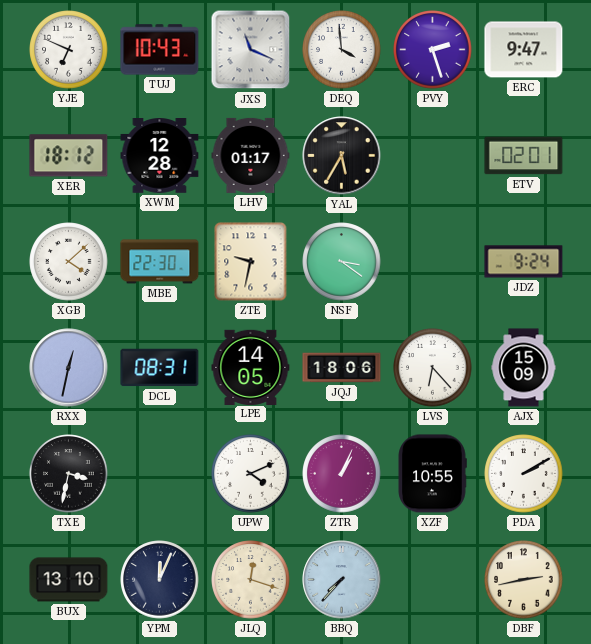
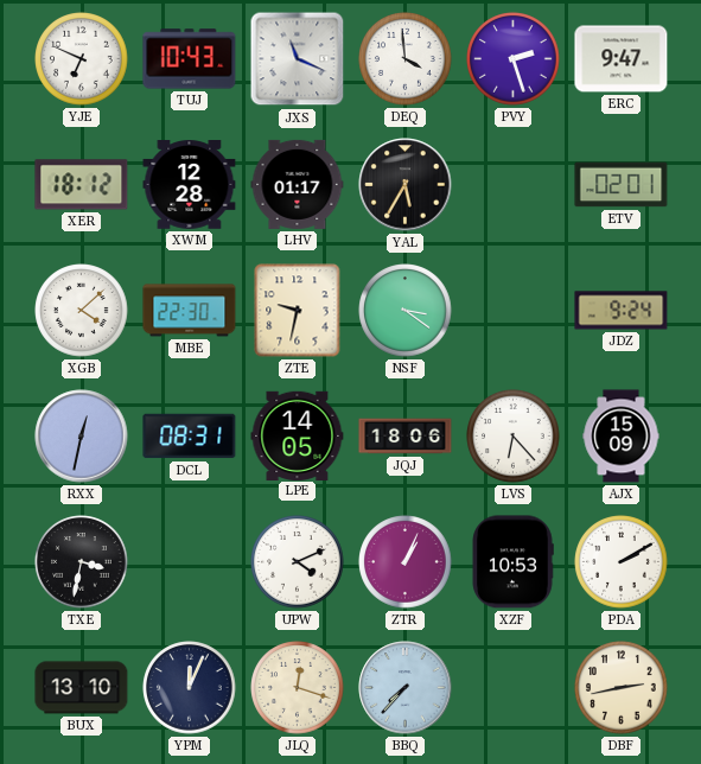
XZF: 10:55 -> 10:53
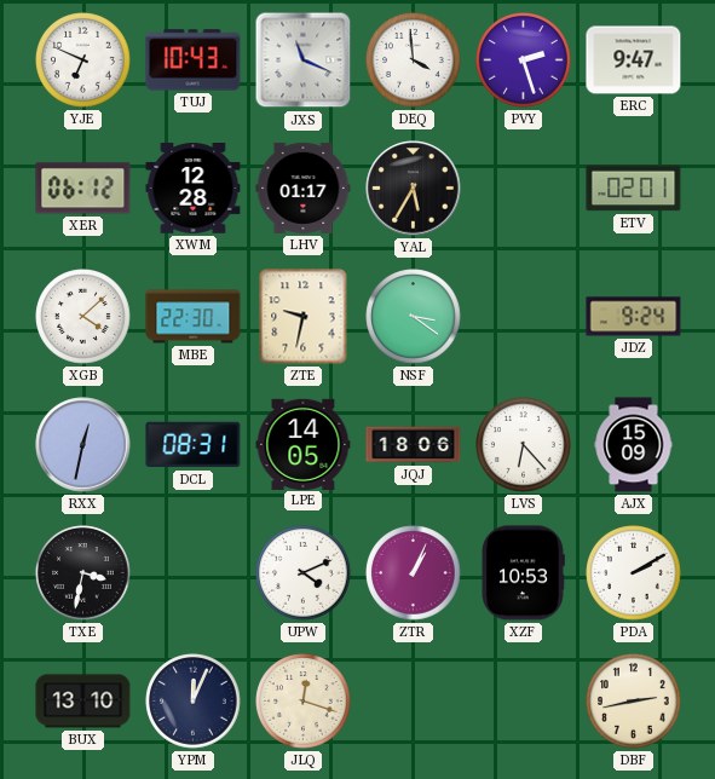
XER: 18:12 -> 06:12
BBQ: 7:37 -> none
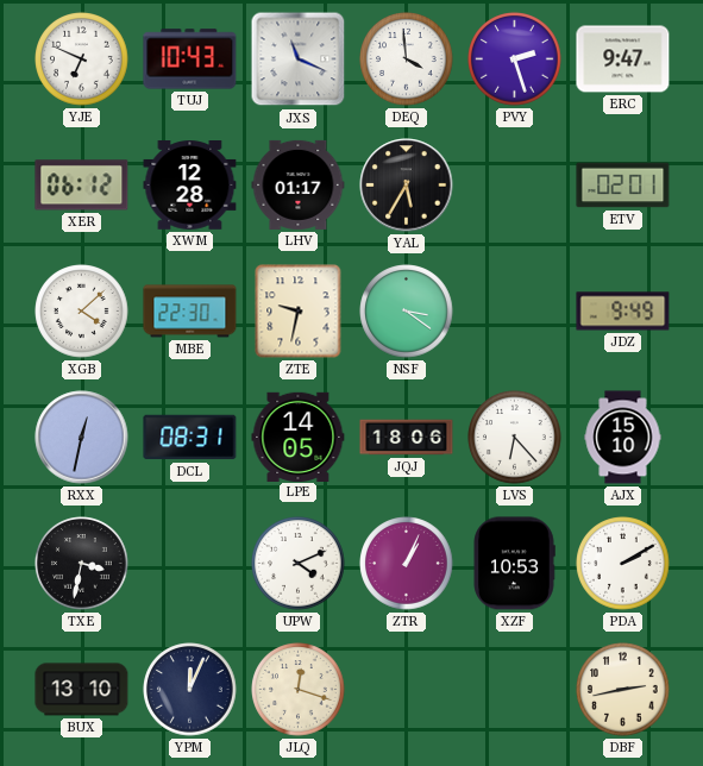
JDZ: 9:24 -> 9:49
AJX: 15:09 -> 15:10
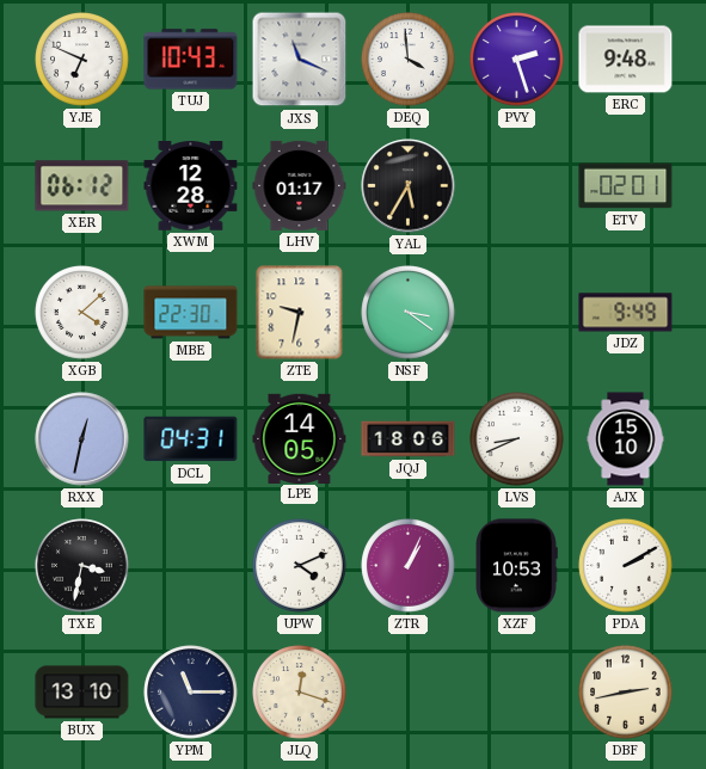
ERC: 9:47 -> 9:48
DCL: 08:31 -> 04:31
LVS: 6:23 -> 8:41
YPM: 12:04 -> 11:15
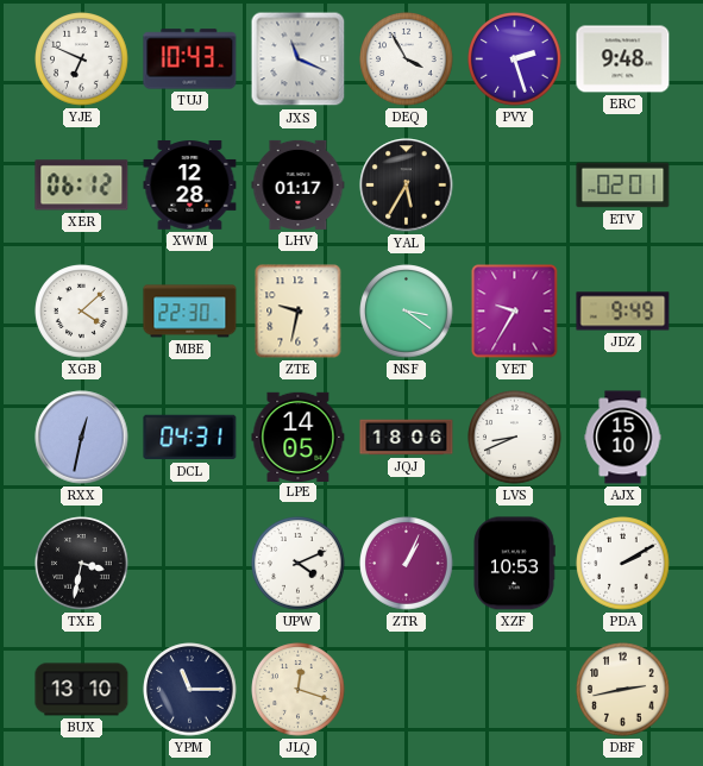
DEQ: 3:59 -> 3:55
YET: none -> 9:35
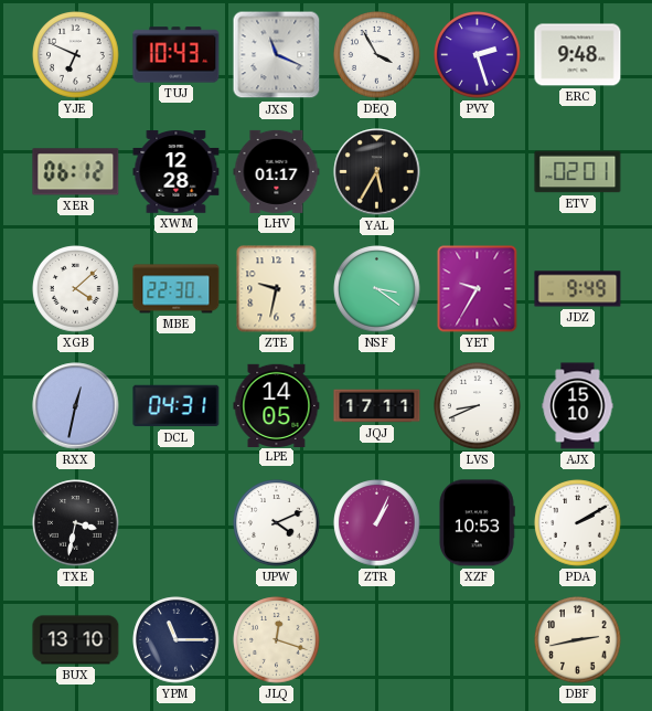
JQJ: 18:06 -> 17:11
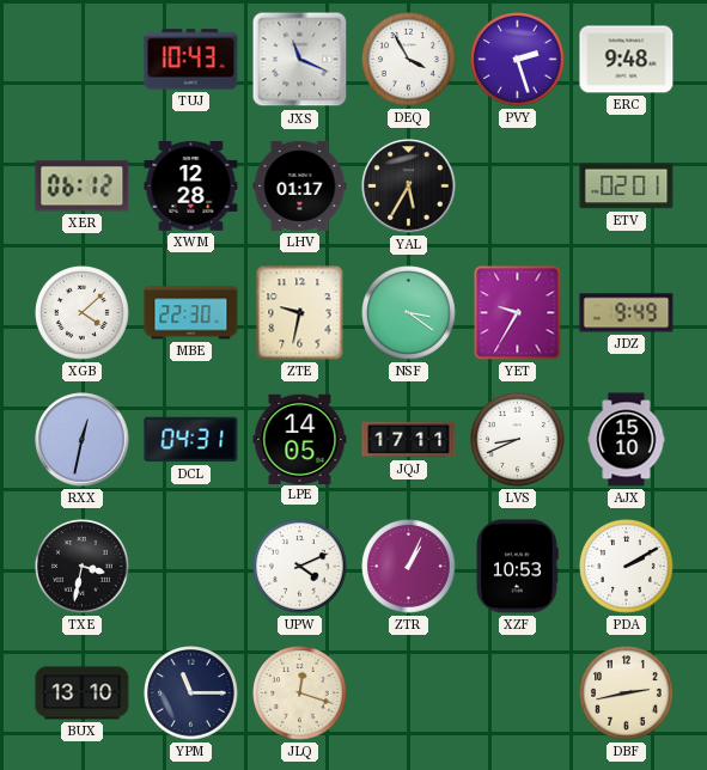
YJE: 6:49 -> none
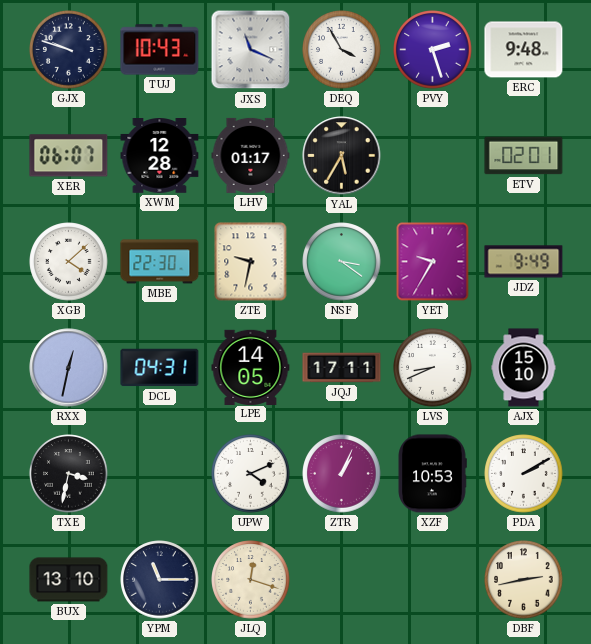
GJX: none -> 9:48
XER: 06:12 -> 06:07
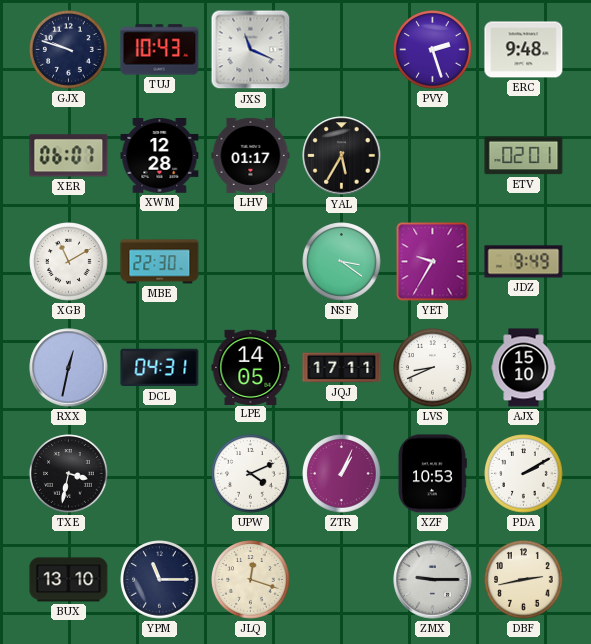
DEQ: 3:55 -> none
XGB: 4:08 -> 11:10
ZTE: 9:32 -> none
ZMX: none -> 9:15
